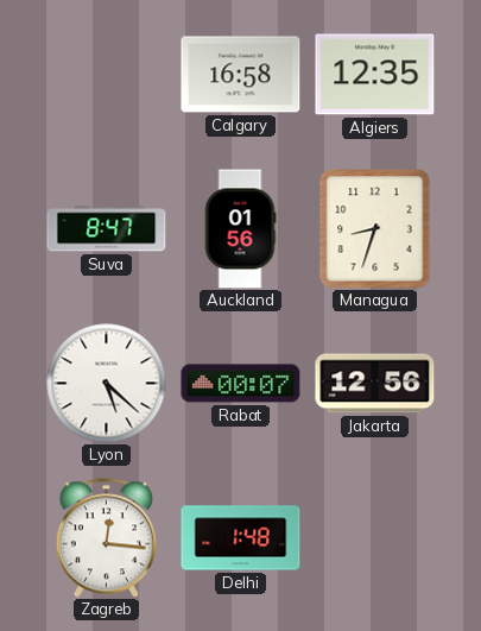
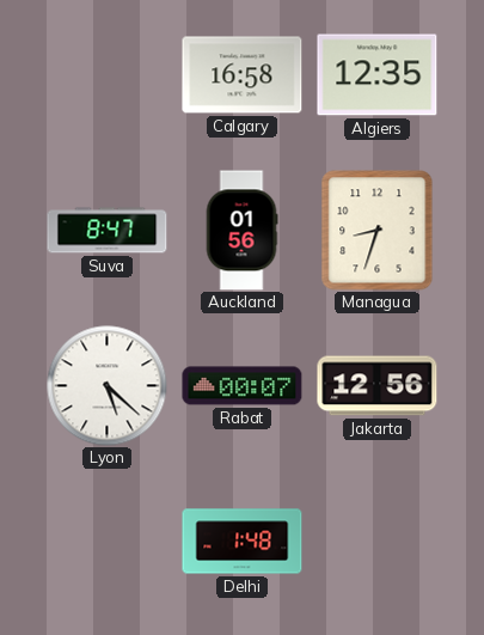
Zagreb: 12:16 -> none
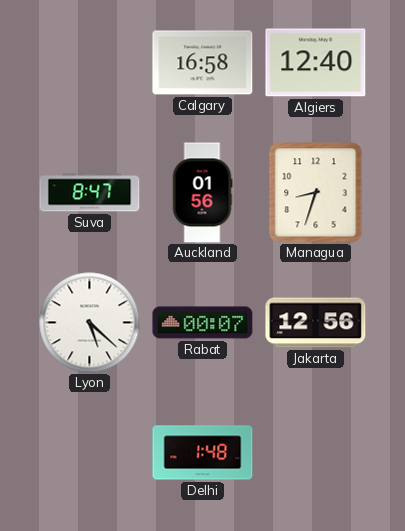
Algiers: 12:35 -> 12:40
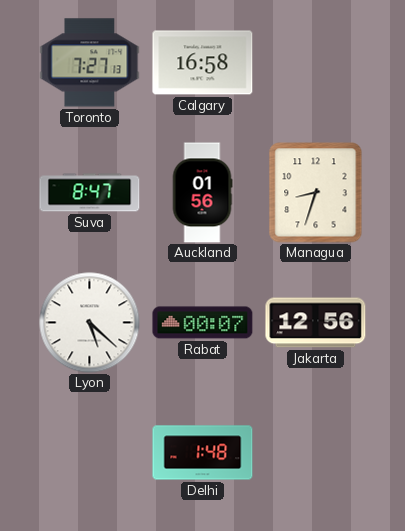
Toronto: none -> 7:27
Algiers: 12:40 -> none
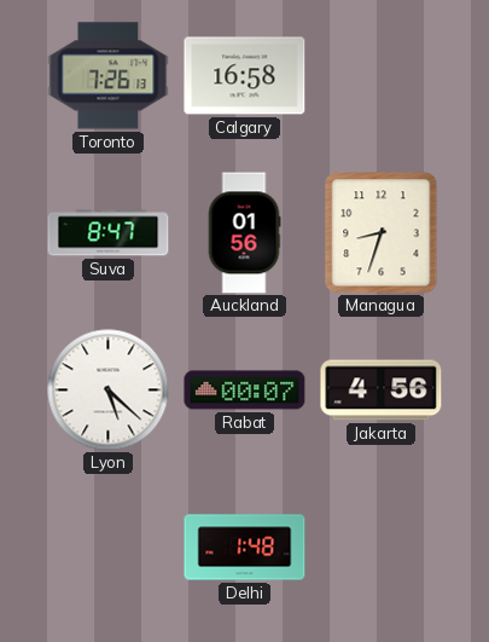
Toronto: 7:27 -> 7:26
Jakarta: 12:56 -> 4:56
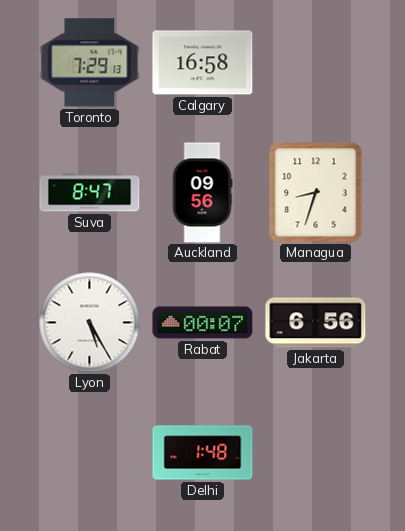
Toronto: 7:26 -> 7:29
Auckland: 01:56 -> 09:56
Lyon: 5:22 -> 5:25
Jakarta: 4:56 -> 6:56
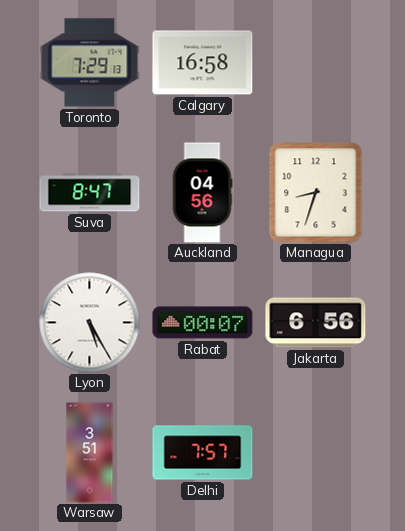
Auckland: 09:56 -> 04:56
Warsaw: none -> 3:51
Delhi: 1:48 -> 7:57
